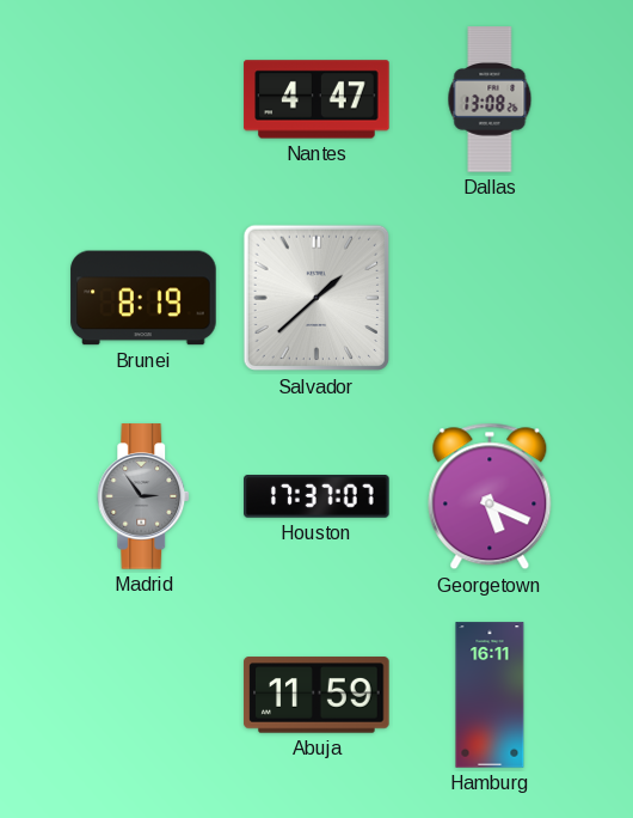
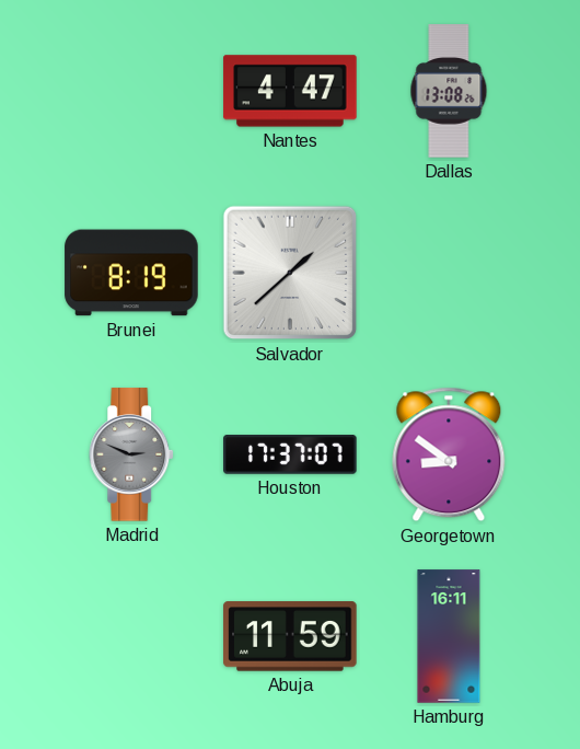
Madrid: 2:54 -> 2:49
Georgetown: 5:19 -> 8:51
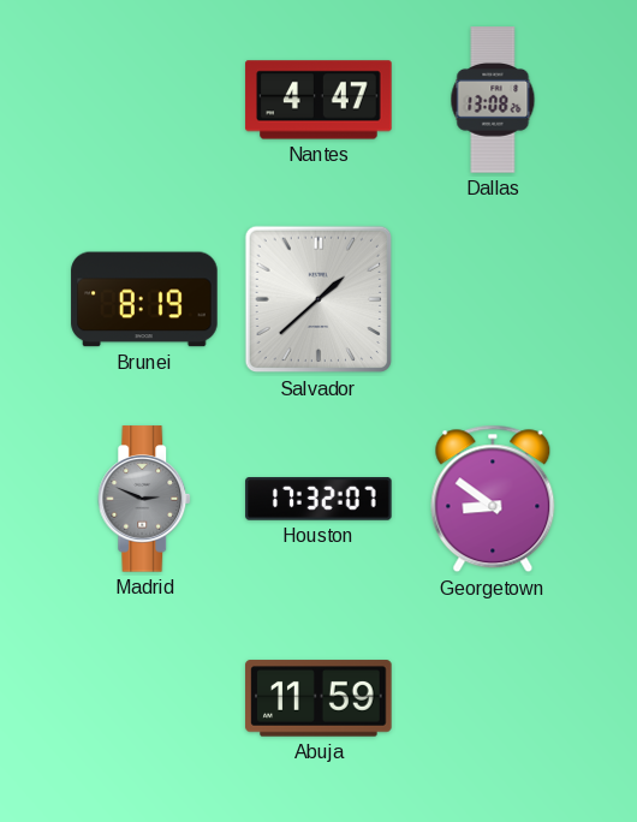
Houston: 17:37 -> 17:32
Hamburg: 16:11 -> none
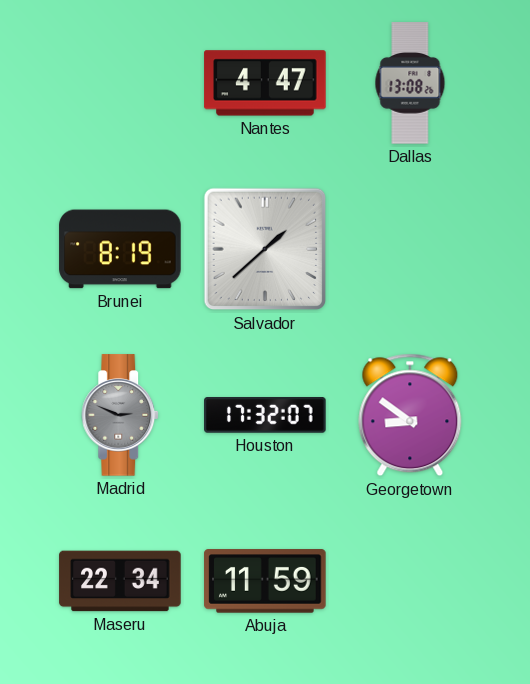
Maseru: none -> 22:34
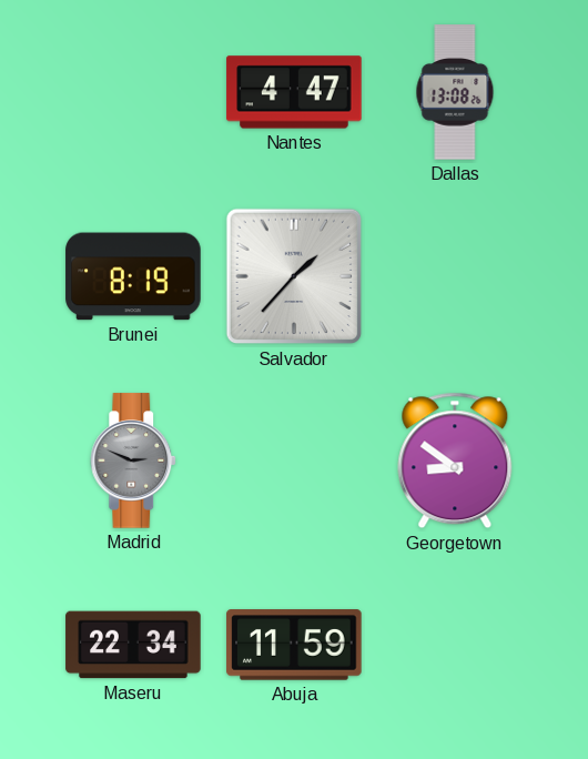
Salvador: 1:38 -> 1:37
Houston: 17:32 -> none
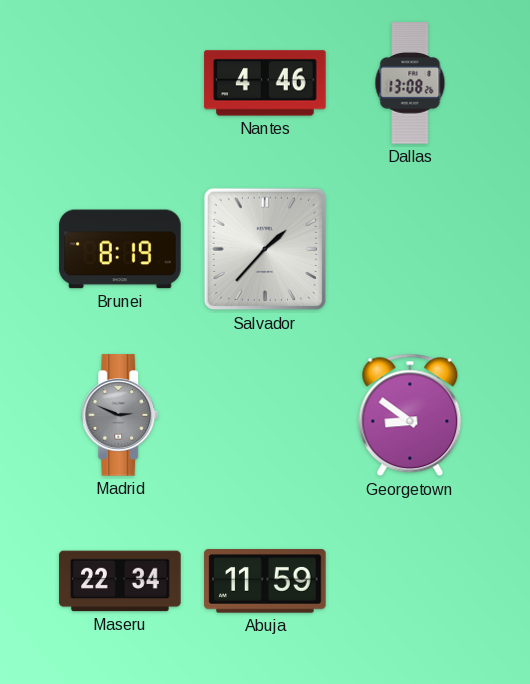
Nantes: 4:47 -> 4:46
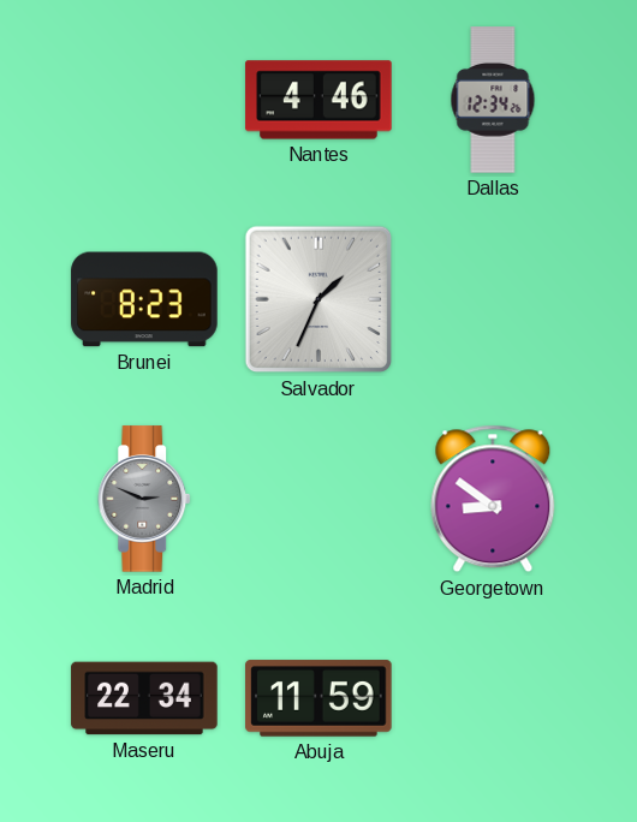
Dallas: 13:08 -> 12:34
Brunei: 8:19 -> 8:23
Salvador: 1:37 -> 1:34
